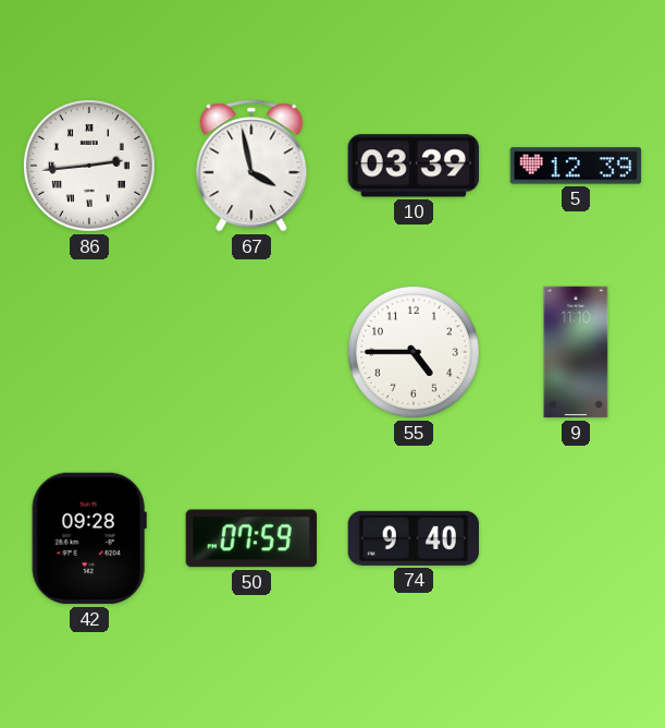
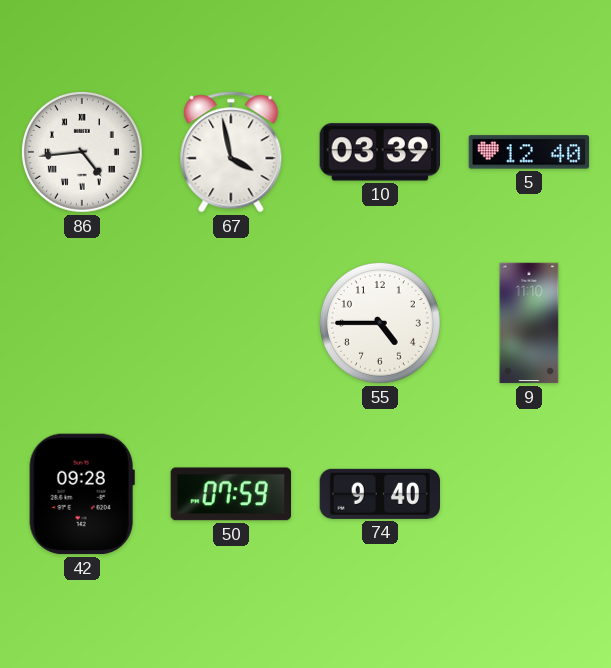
86: 2:44 -> 4:44
5: 12:39 -> 12:40
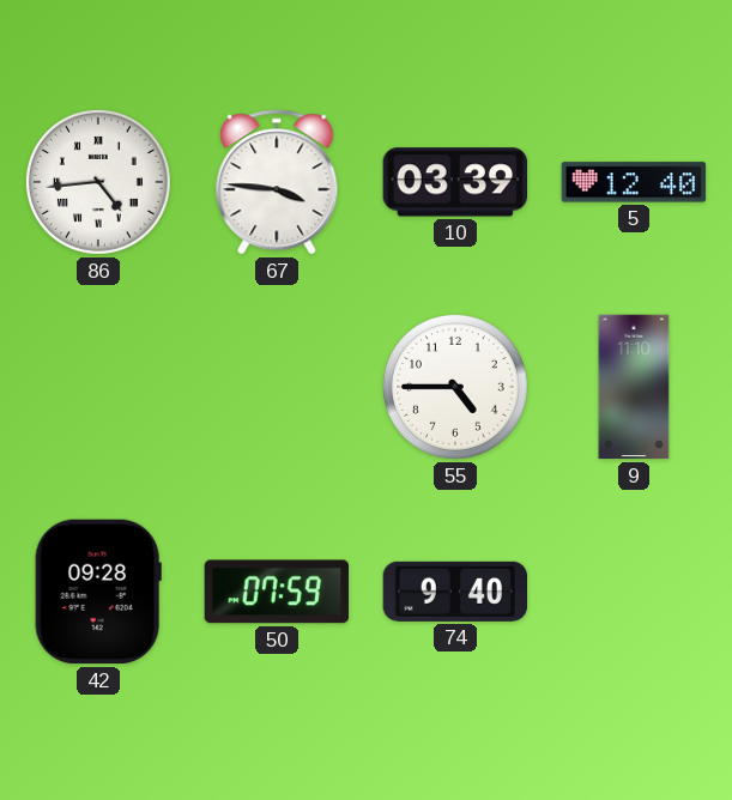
67: 3:58 -> 3:46
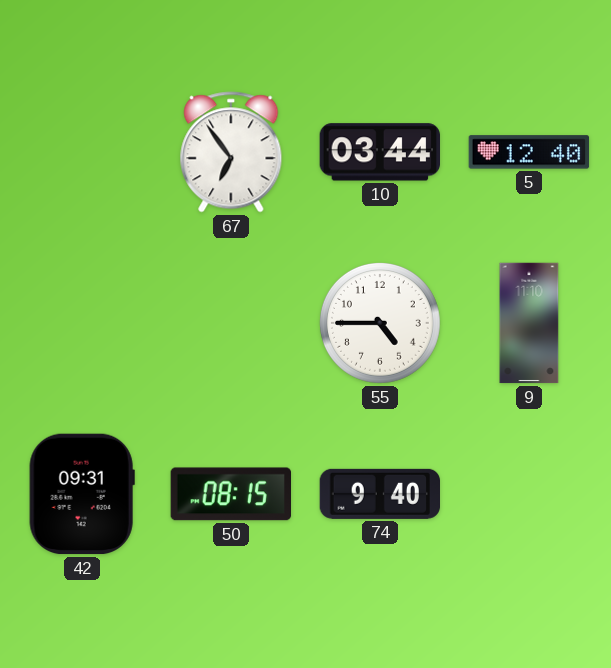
86: 4:44 -> none
67: 3:46 -> 6:54
10: 03:39 -> 03:44
42: 09:28 -> 09:31
50: 07:59 -> 08:15
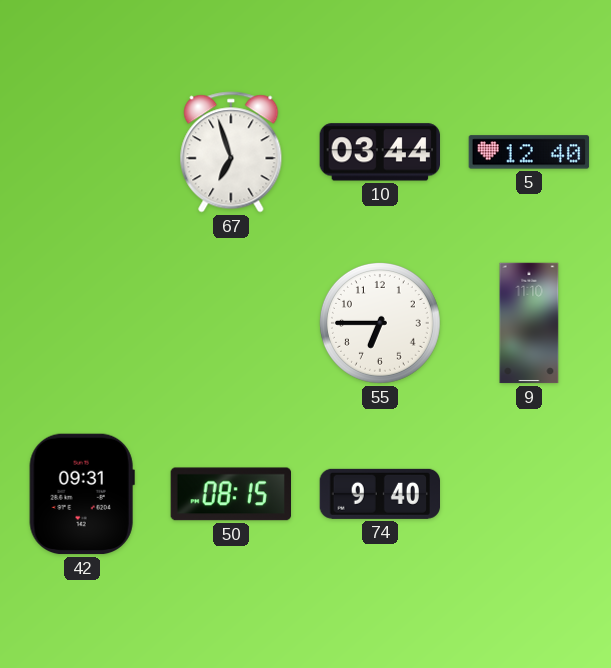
67: 6:54 -> 6:57
55: 4:45 -> 6:45
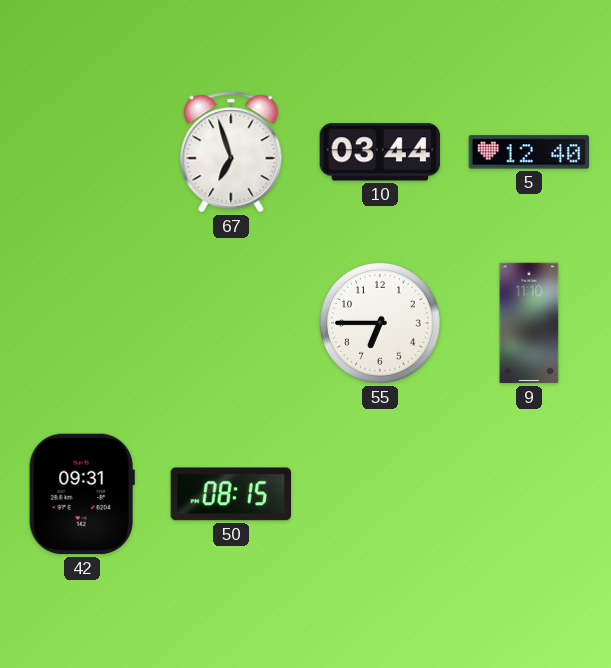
74: 9:40 -> none
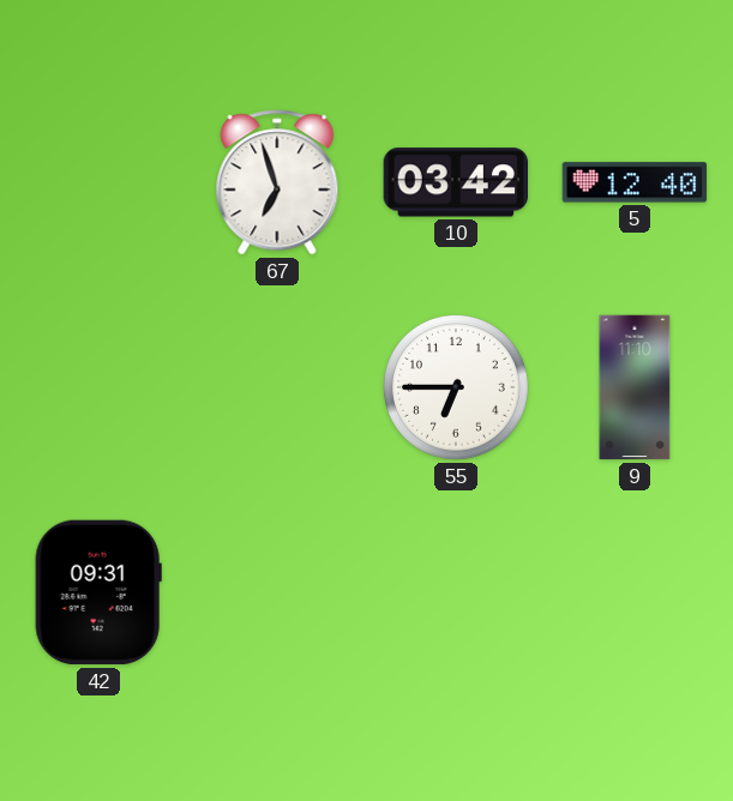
10: 03:44 -> 03:42
50: 08:15 -> none
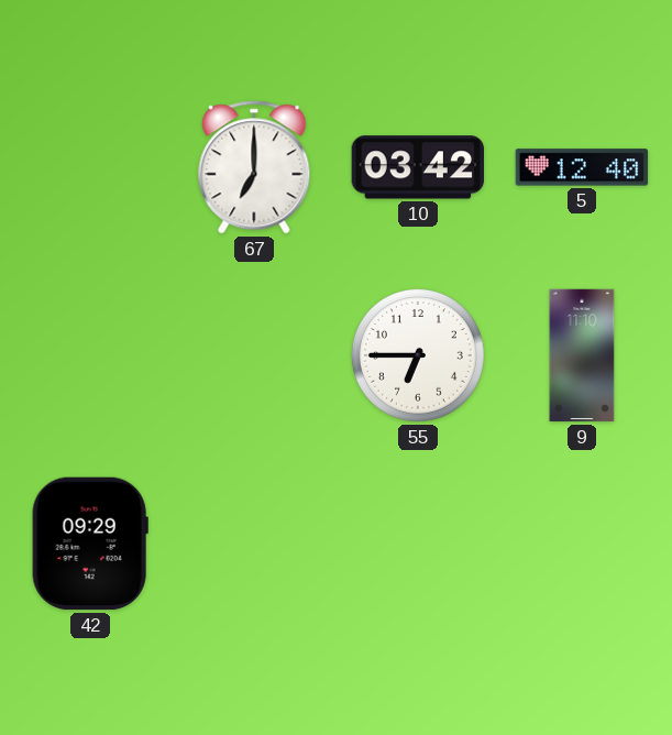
67: 6:57 -> 7:00
42: 09:31 -> 09:29
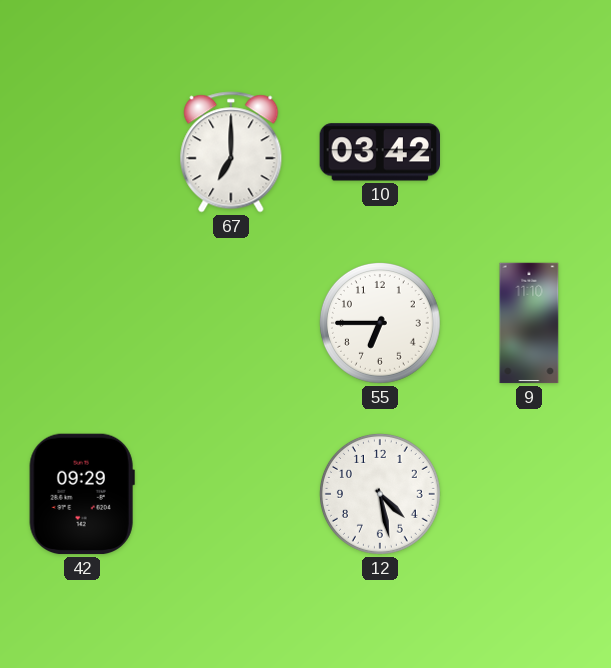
5: 12:40 -> none
12: none -> 4:28
